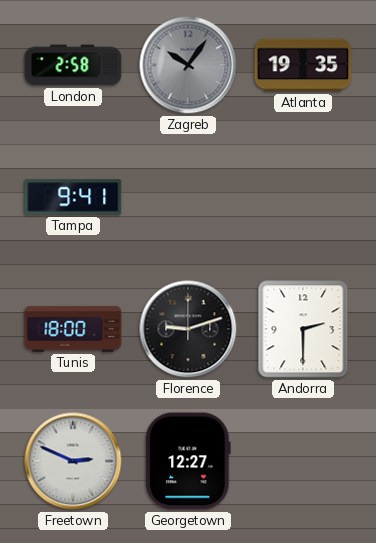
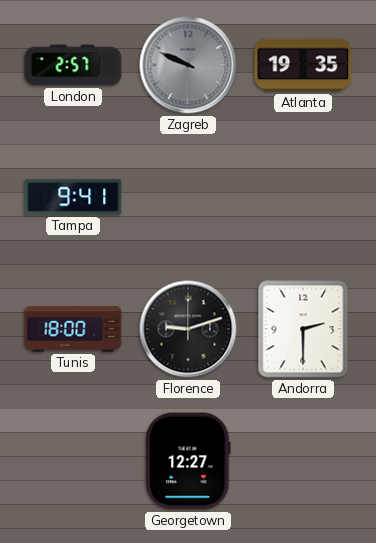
London: 2:58 -> 2:57
Zagreb: 10:06 -> 9:49
Freetown: 2:49 -> none
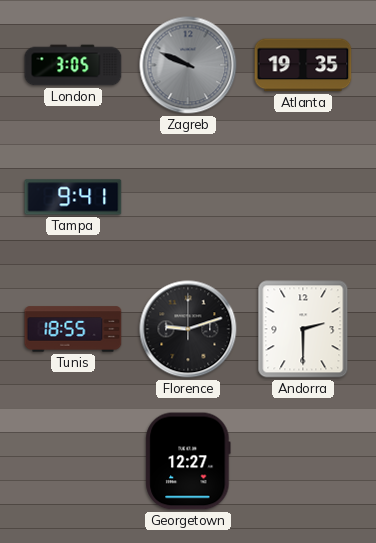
London: 2:57 -> 3:05
Tunis: 18:00 -> 18:55
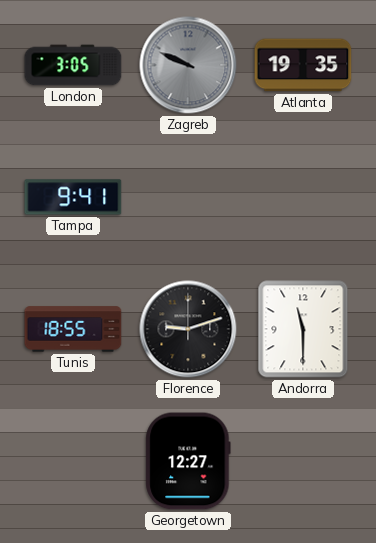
Andorra: 2:30 -> 11:30
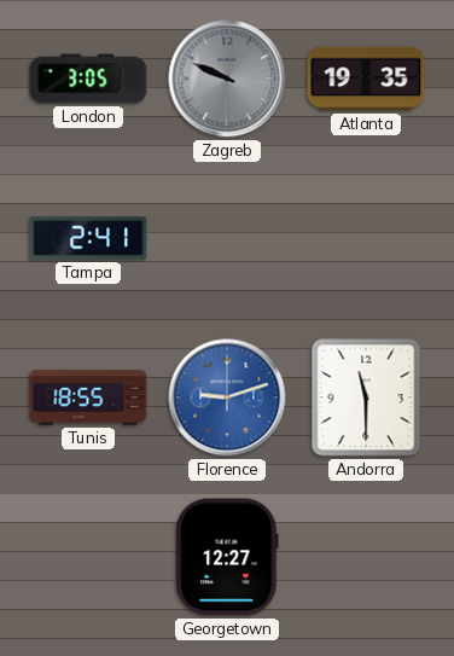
Tampa: 9:41 -> 2:41
Florence dial: black -> blue
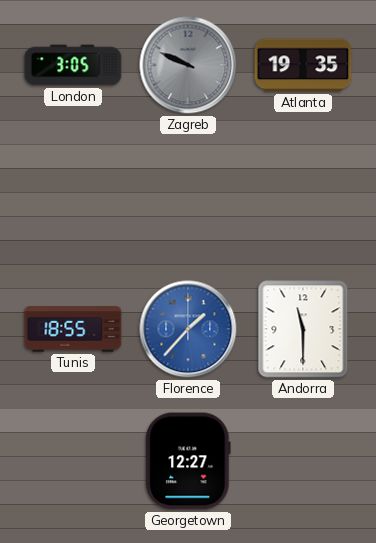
Tampa: 2:41 -> none
Florence: 9:12 -> 1:37
